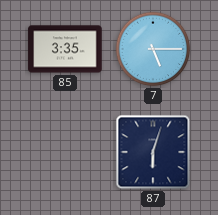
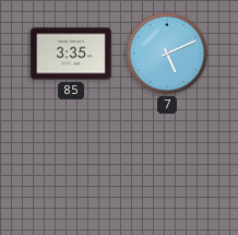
7: 5:15 -> 5:11
87: 6:03 -> none
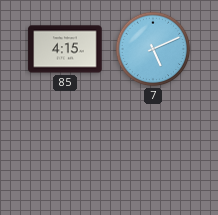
85: 3:35 -> 4:15
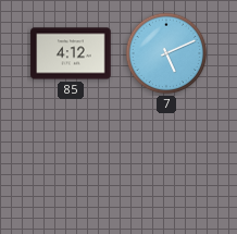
85: 4:15 -> 4:12
